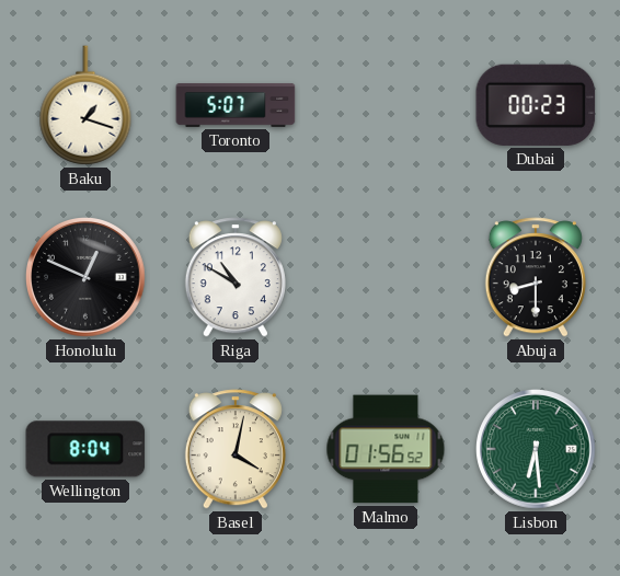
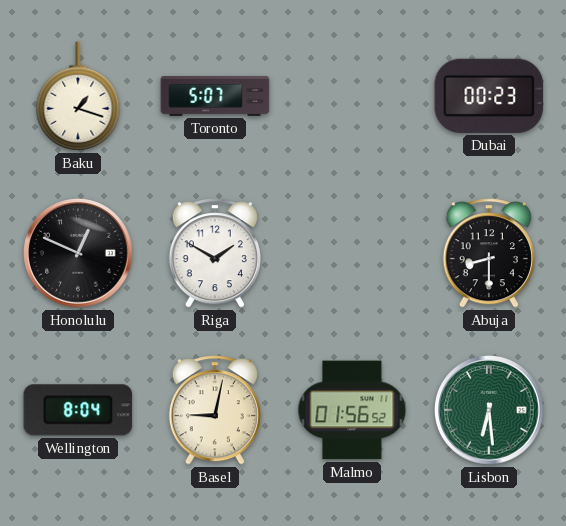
Riga: 10:50 -> 1:50
Basel: 4:02 -> 9:02
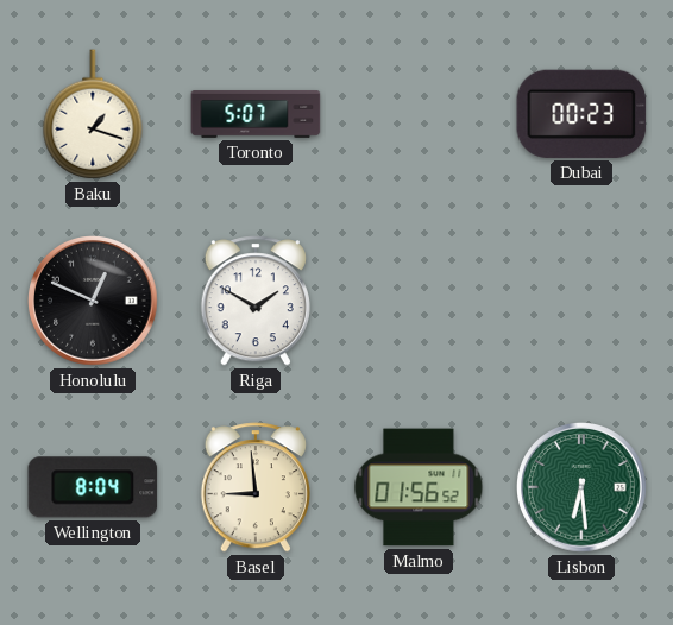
Abuja: 8:30 -> none
Basel: 9:02 -> 8:59
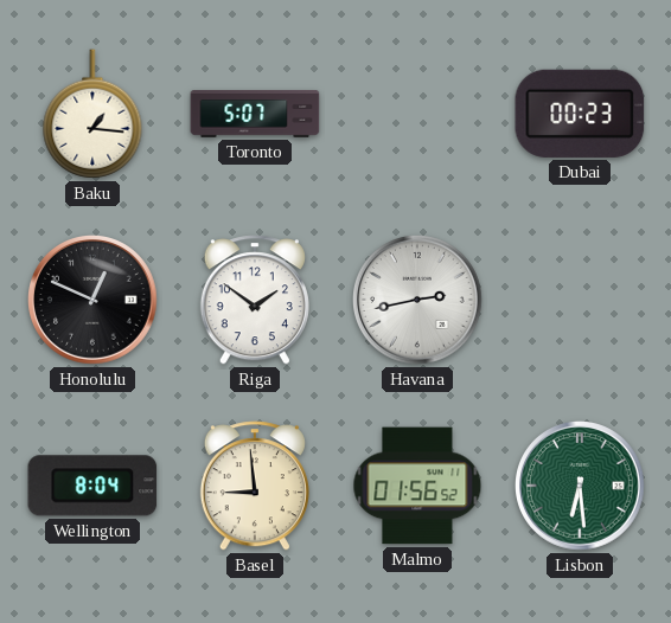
Baku: 1:18 -> 1:16
Riga: 1:50 -> 1:51
Havana: none -> 2:43
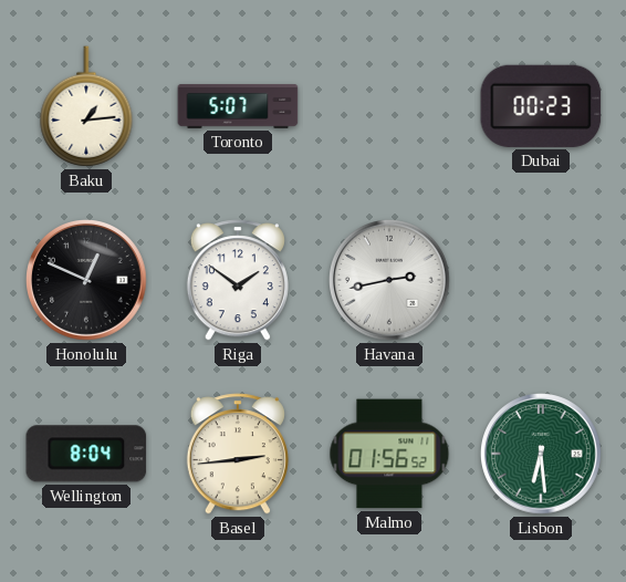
Baku: 1:16 -> 1:14
Basel: 8:59 -> 2:44
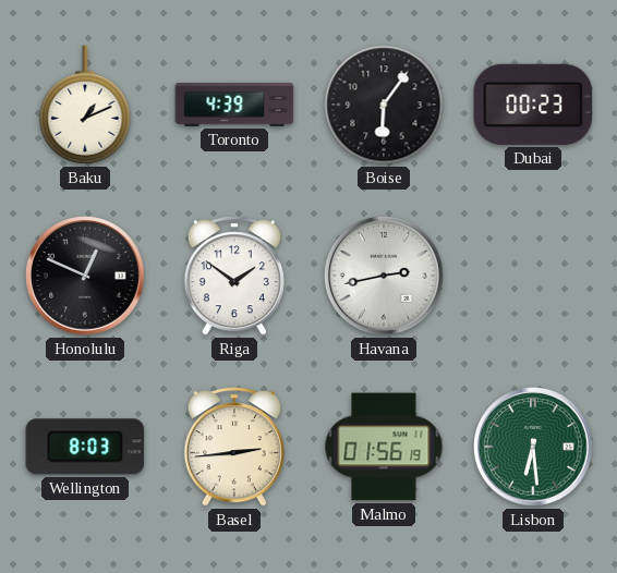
Baku: 1:14 -> 1:11
Toronto: 5:07 -> 4:39
Boise: none -> 6:06
Wellington: 8:04 -> 8:03
Malmo: 01:56:52 -> 01:56:19
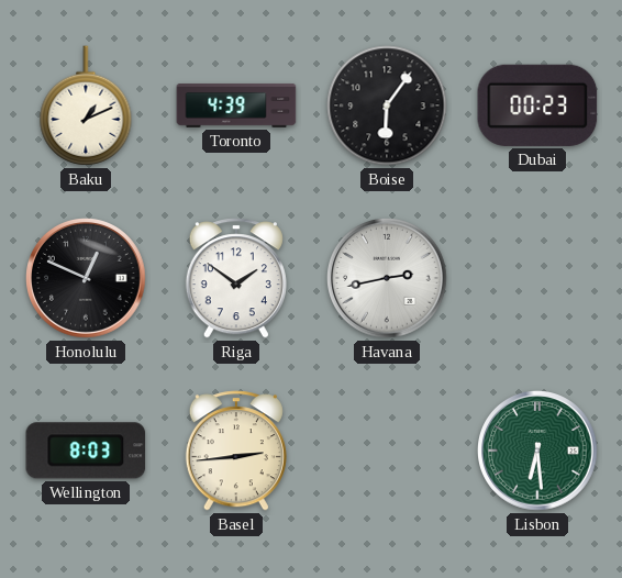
Malmo: 01:56 -> none
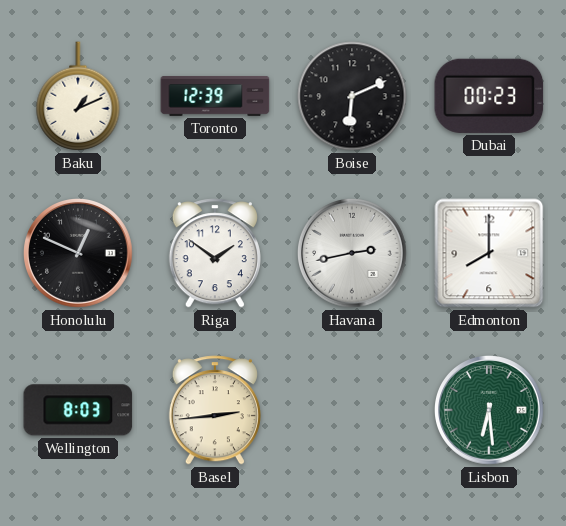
Toronto: 4:39 -> 12:39
Boise: 6:06 -> 6:11
Edmonton: none -> 8:00
